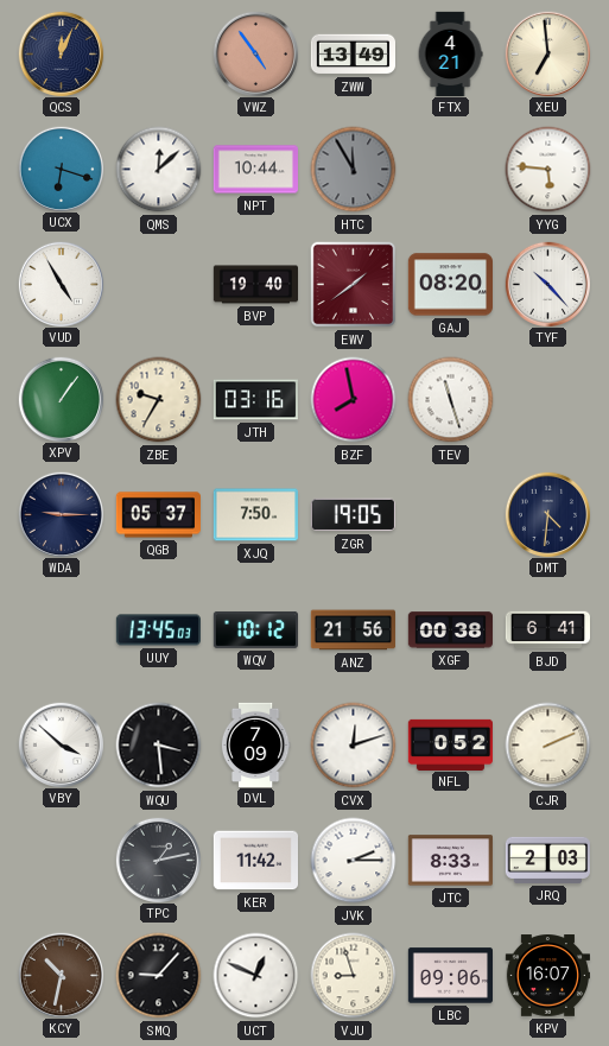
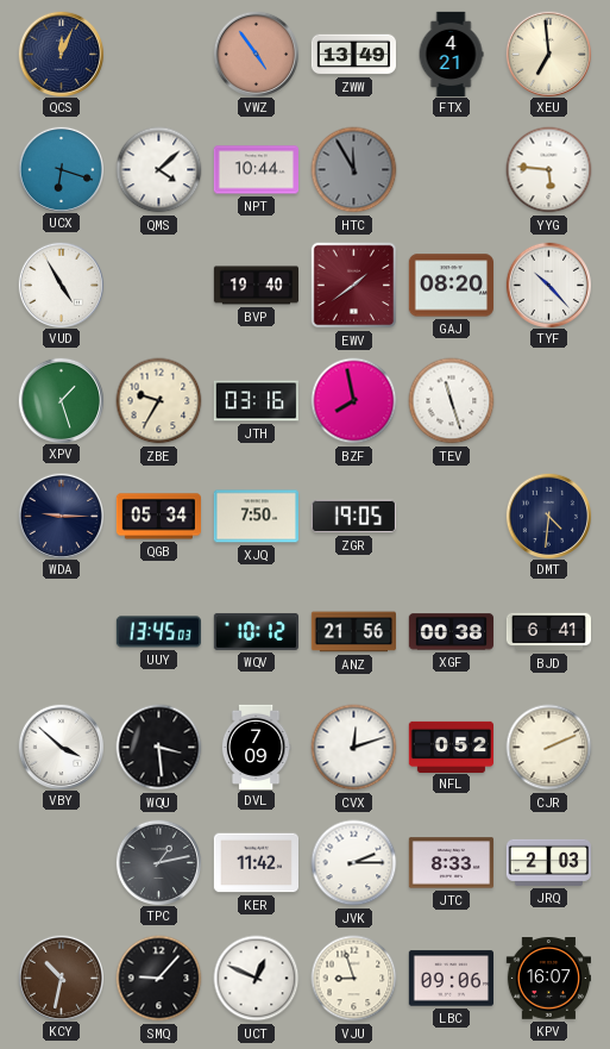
QMS: 12:08 -> 4:08
XPV: 1:06 -> 1:27
QGB: 05:37 -> 05:34
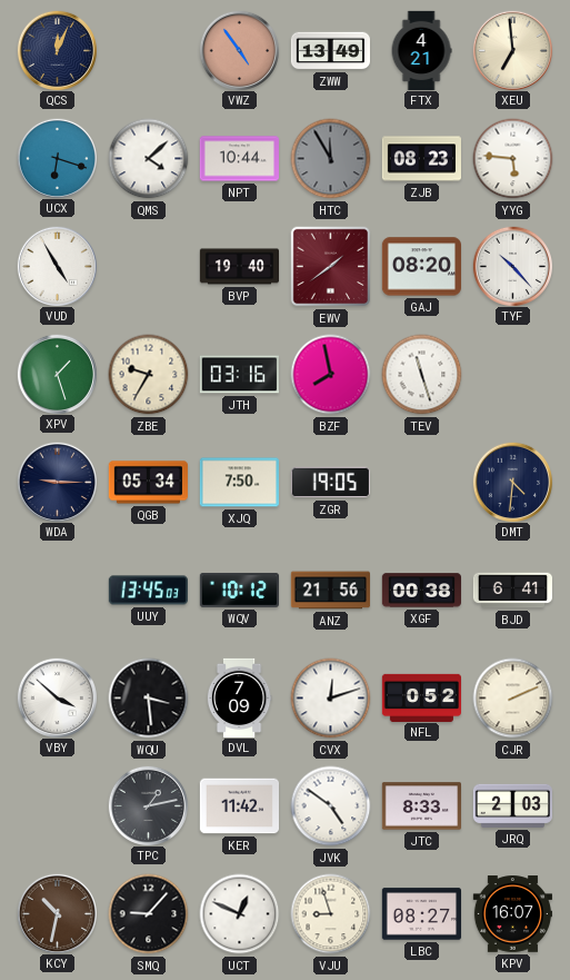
ZJB: none -> 08:23
JVK: 2:15 -> 4:51
LBC: 09:06 -> 08:27
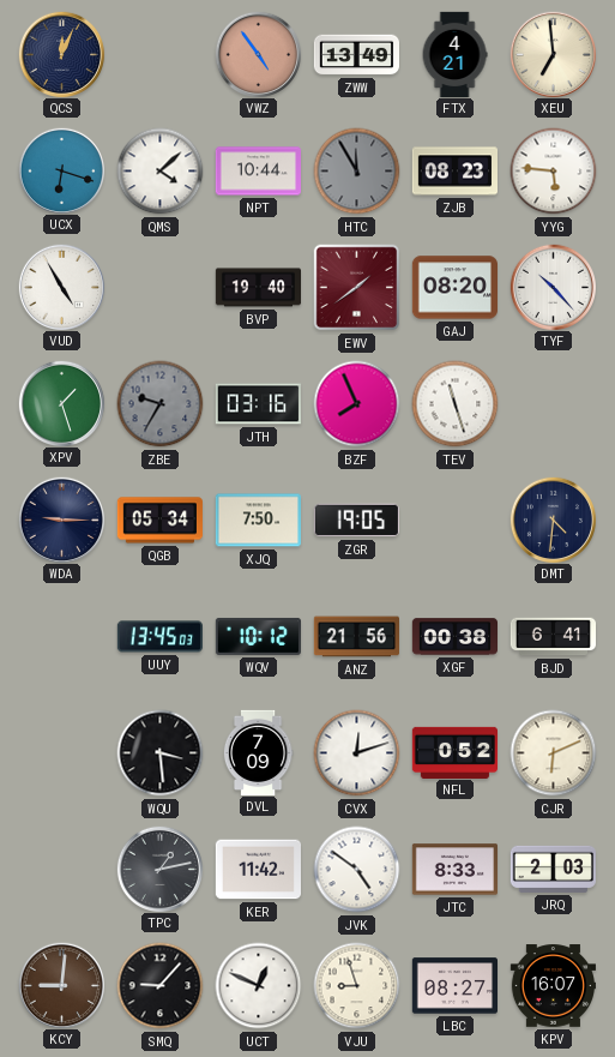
ZBE dial: cream -> grey
BZF: 7:58 -> 7:56
VBY: 3:52 -> none
CJR: 2:11 -> 6:11
KCY: 10:32 -> 9:01
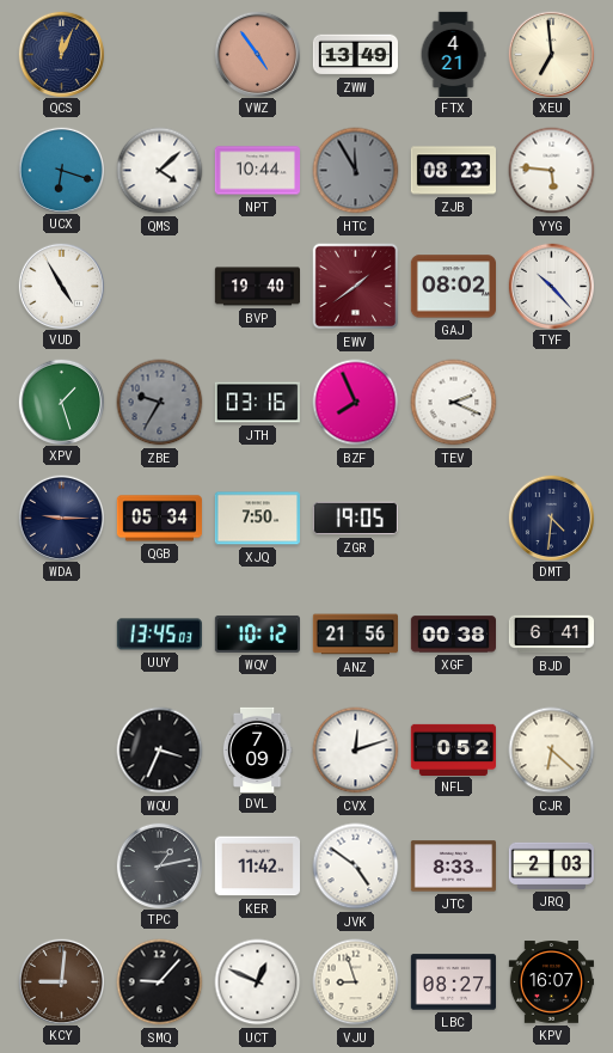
GAJ: 08:20 -> 08:02
TEV: 11:27 -> 2:19
WQU: 3:29 -> 3:34
CJR: 6:11 -> 6:22
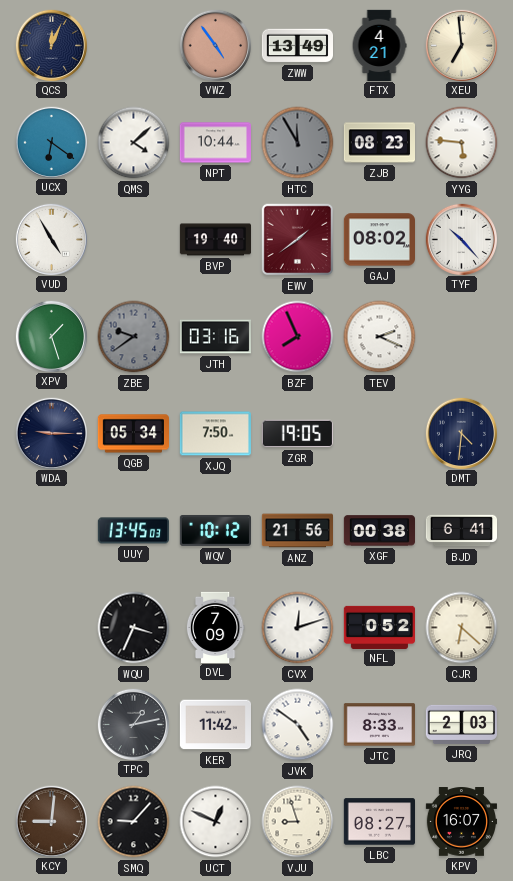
UCX: 6:18 -> 6:21
ZBE: 9:35 -> 9:39
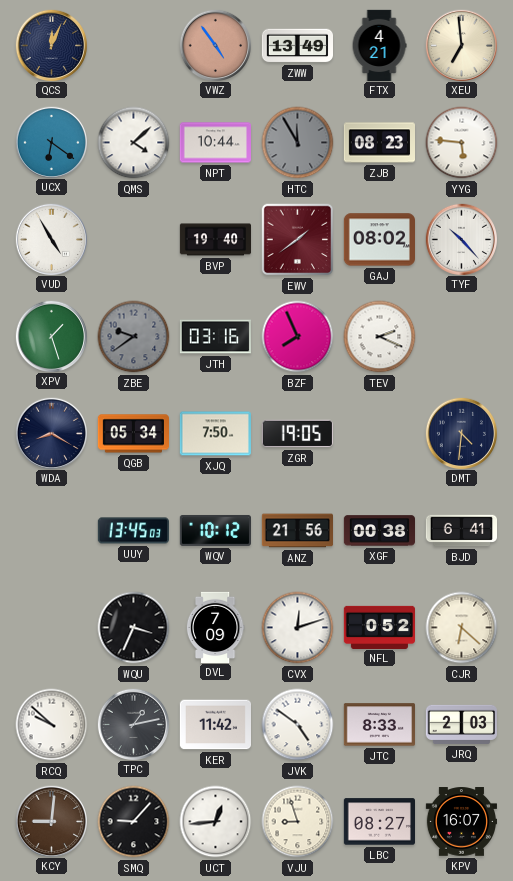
WDA: 9:15 -> 8:20
RCQ: none -> 9:52
UCT: 12:49 -> 12:44
